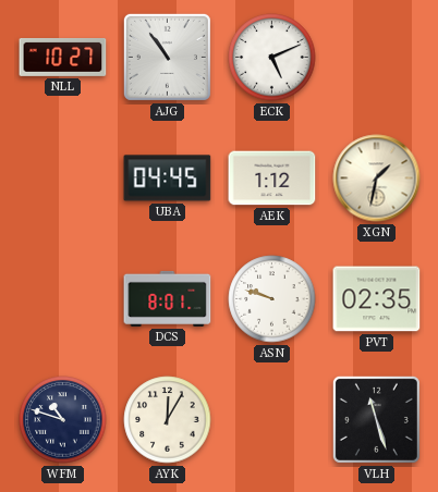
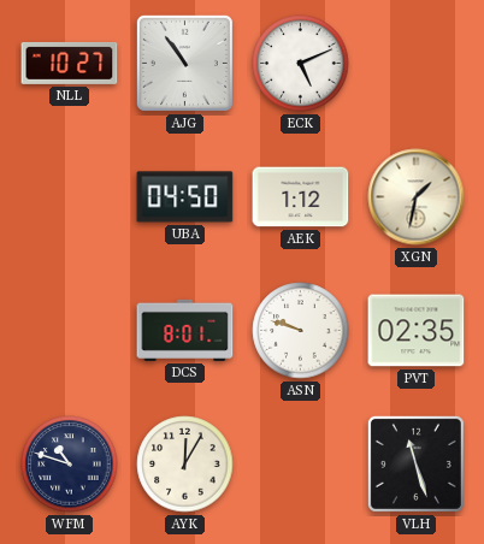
UBA: 04:45 -> 04:50
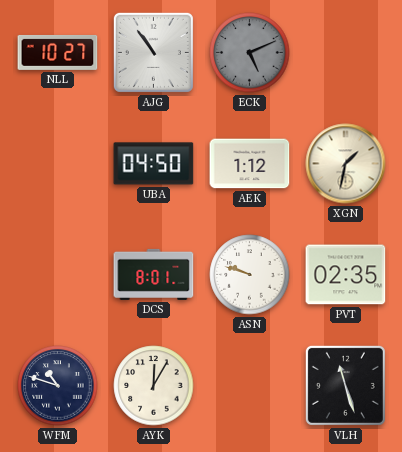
ECK dial: white -> grey
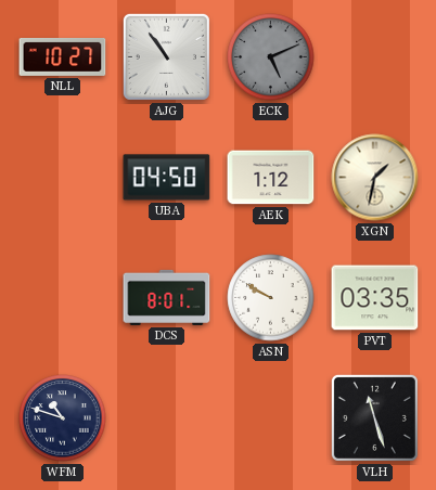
ASN: 9:48 -> 9:50
PVT: 02:35 -> 03:35
AYK: 12:05 -> none
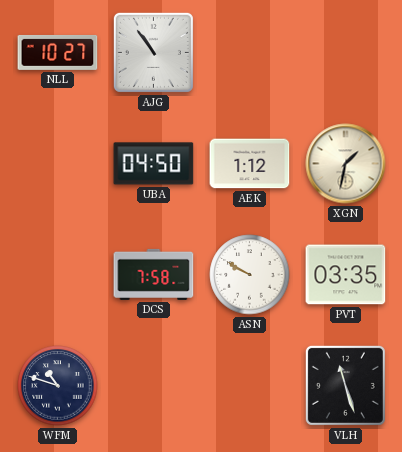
ECK: 5:11 -> none
DCS: 8:01 -> 7:58
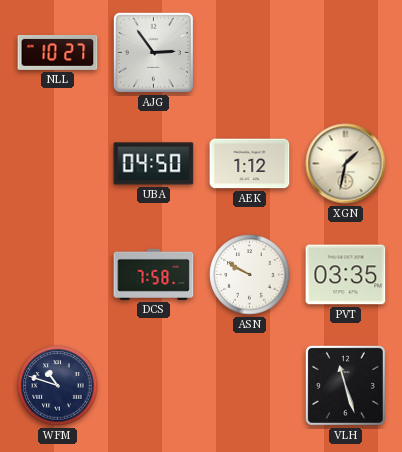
AJG: 10:54 -> 2:54
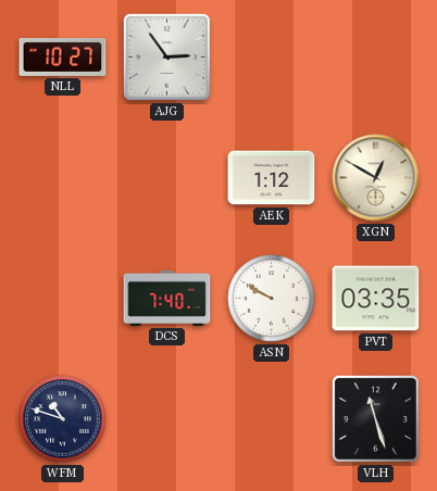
UBA: 04:50 -> none
XGN: 1:32 -> 12:50
DCS: 7:58 -> 7:40
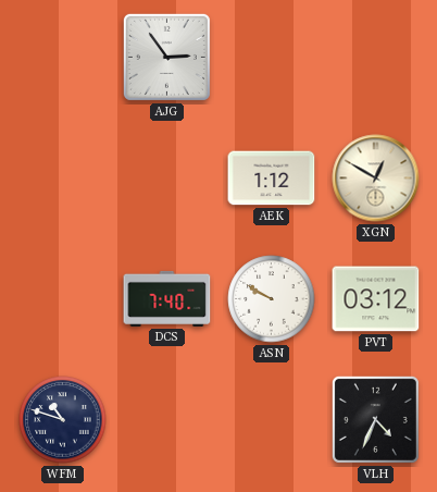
NLL: 10:27 -> none
PVT: 03:35 -> 03:12
VLH: 11:27 -> 4:34
